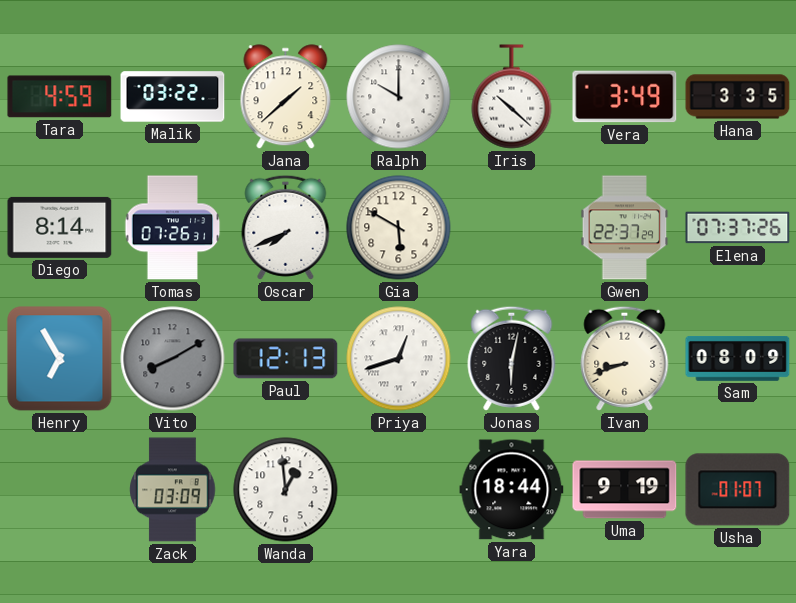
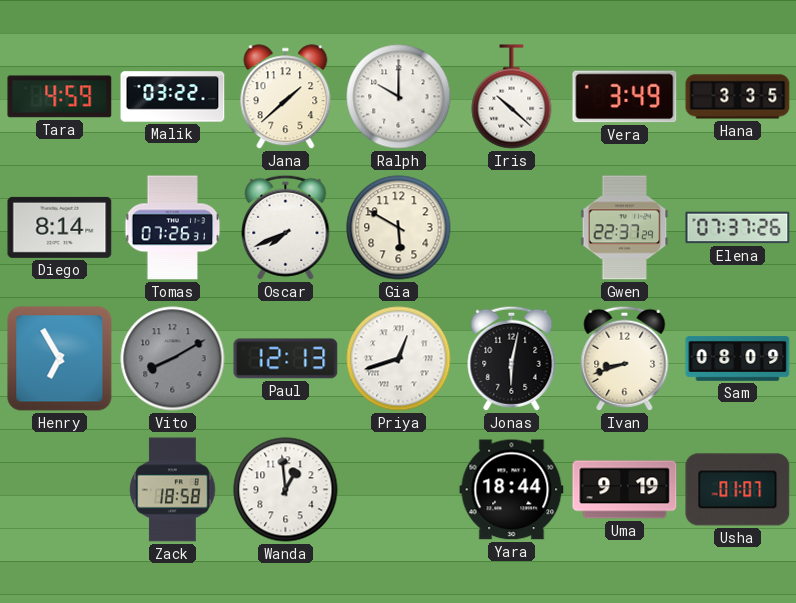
Zack: 03:09 -> 18:58
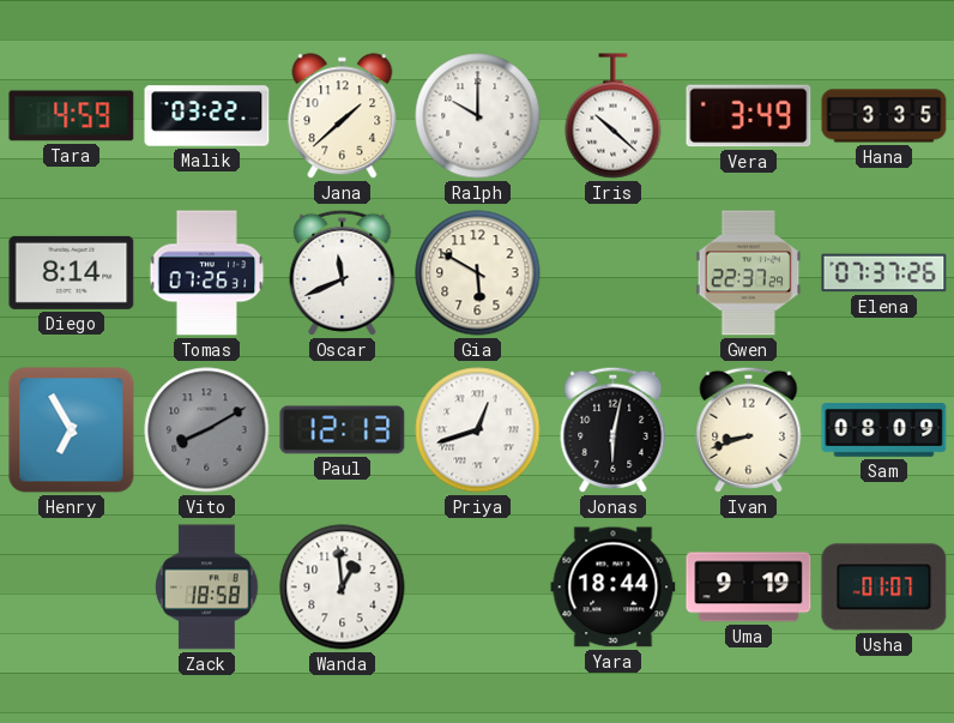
Oscar: 7:41 -> 11:41
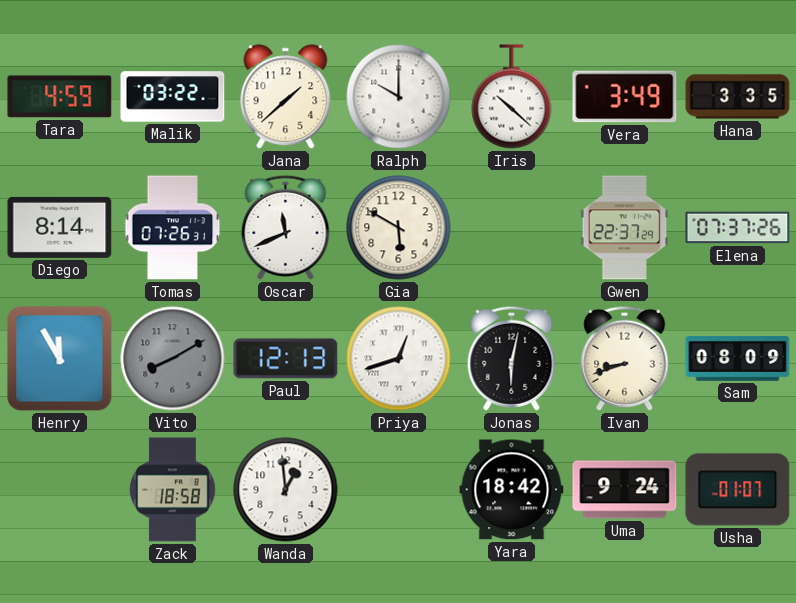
Henry: 6:55 -> 11:55
Yara: 18:44 -> 18:42
Uma: 9:19 -> 9:24
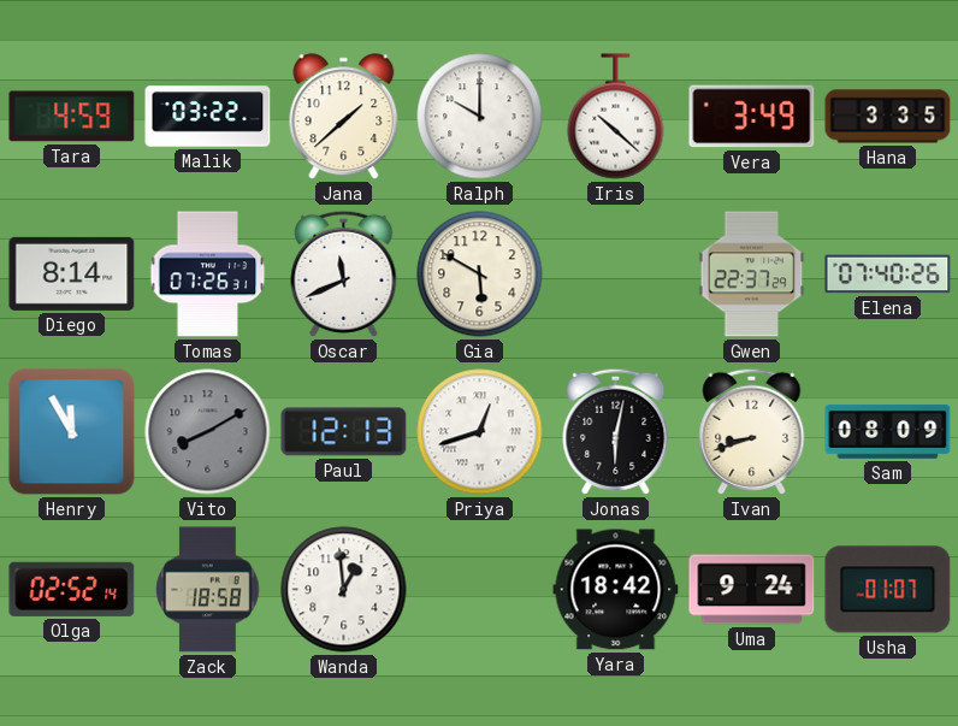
Elena: 07:37 -> 07:40
Olga: none -> 02:52
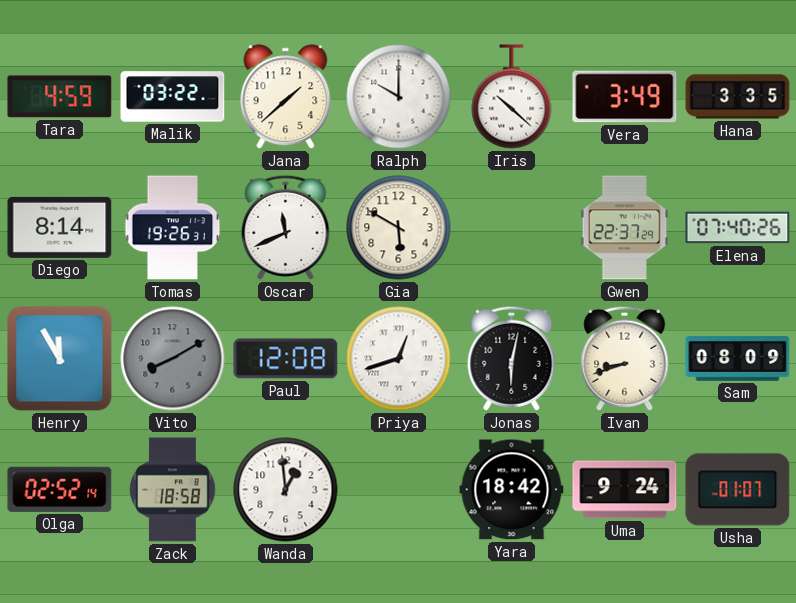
Tomas: 07:26 -> 19:26
Paul: 12:13 -> 12:08
